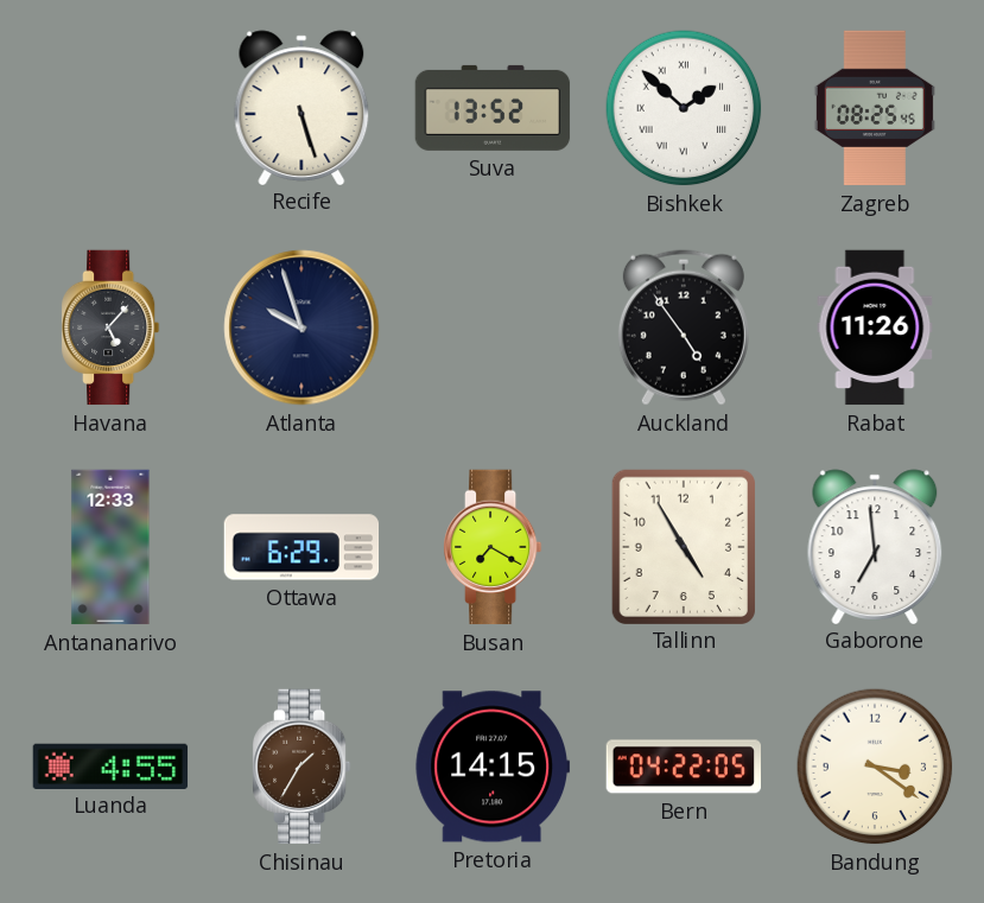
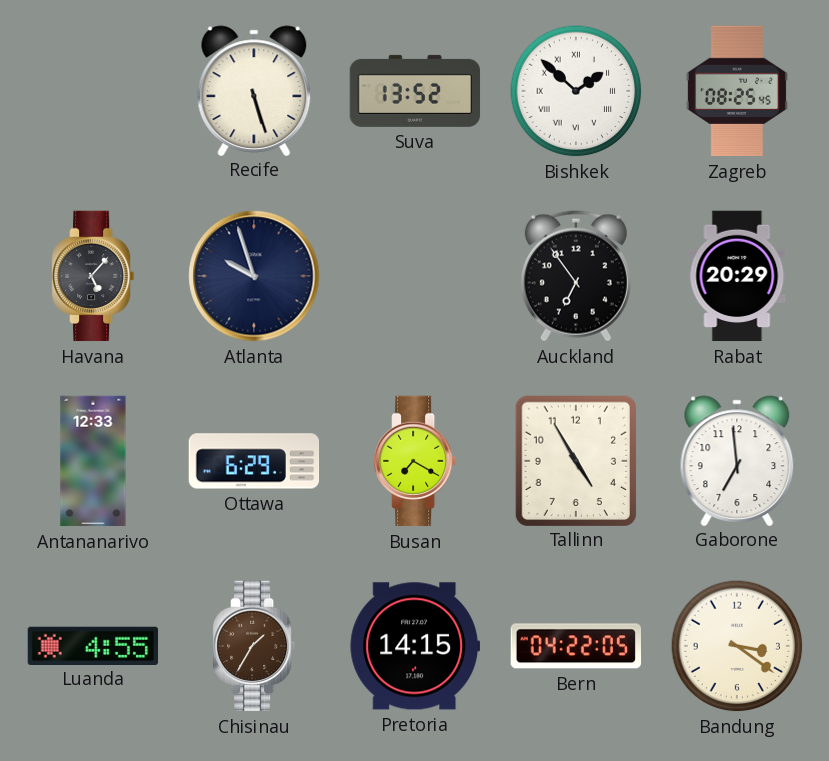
Auckland: 4:54 -> 6:54
Rabat: 11:26 -> 20:29
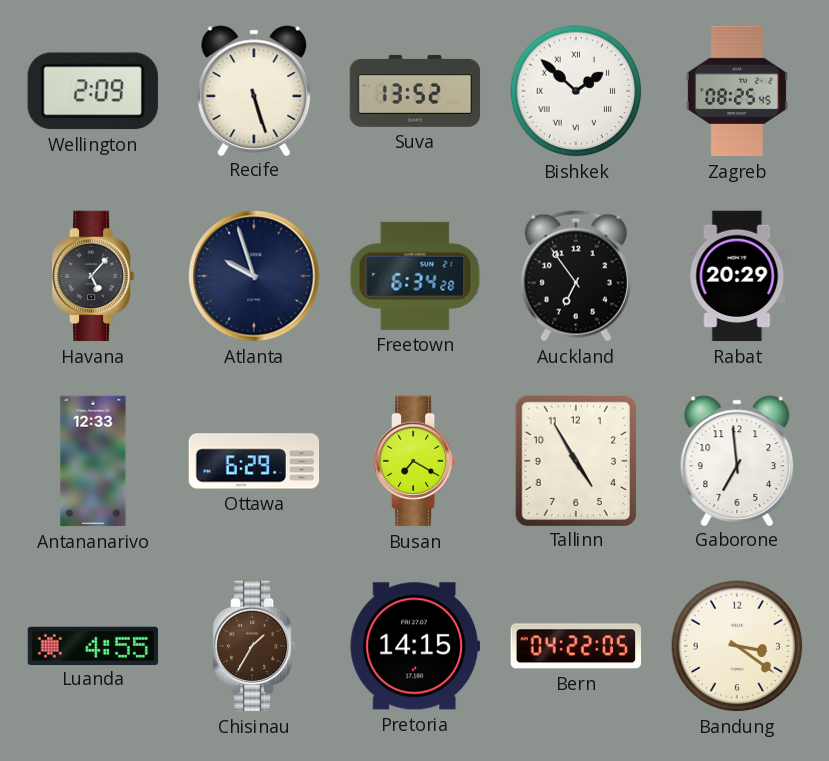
Wellington: none -> 2:09
Freetown: none -> 6:34
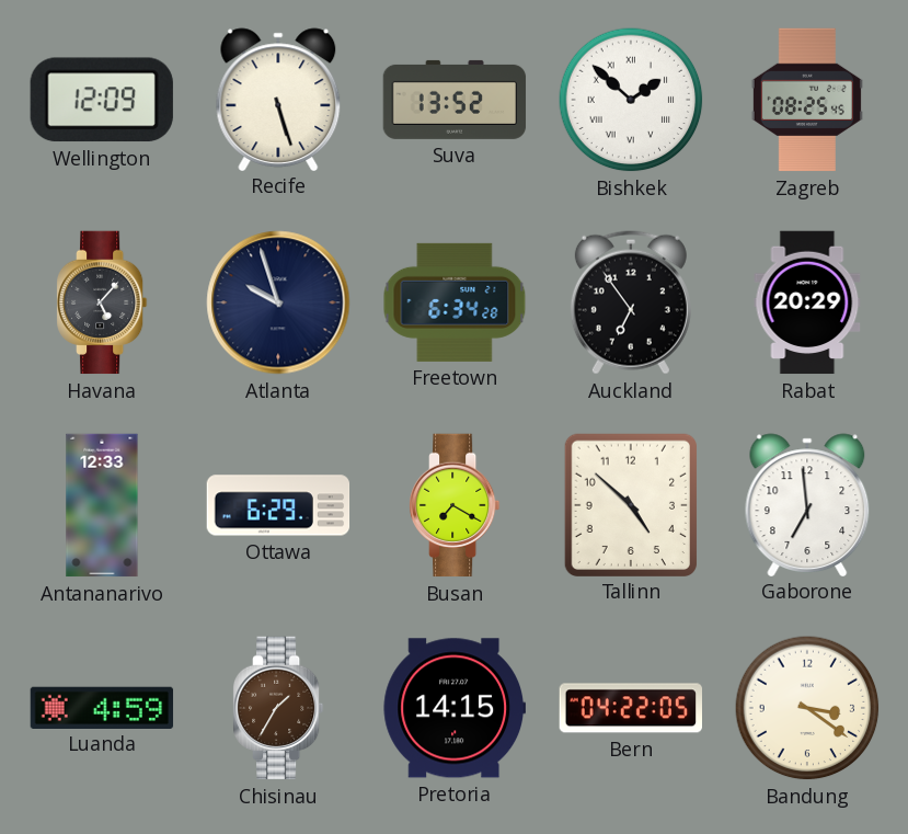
Wellington: 2:09 -> 12:09
Tallinn: 4:55 -> 4:52
Luanda: 4:55 -> 4:59
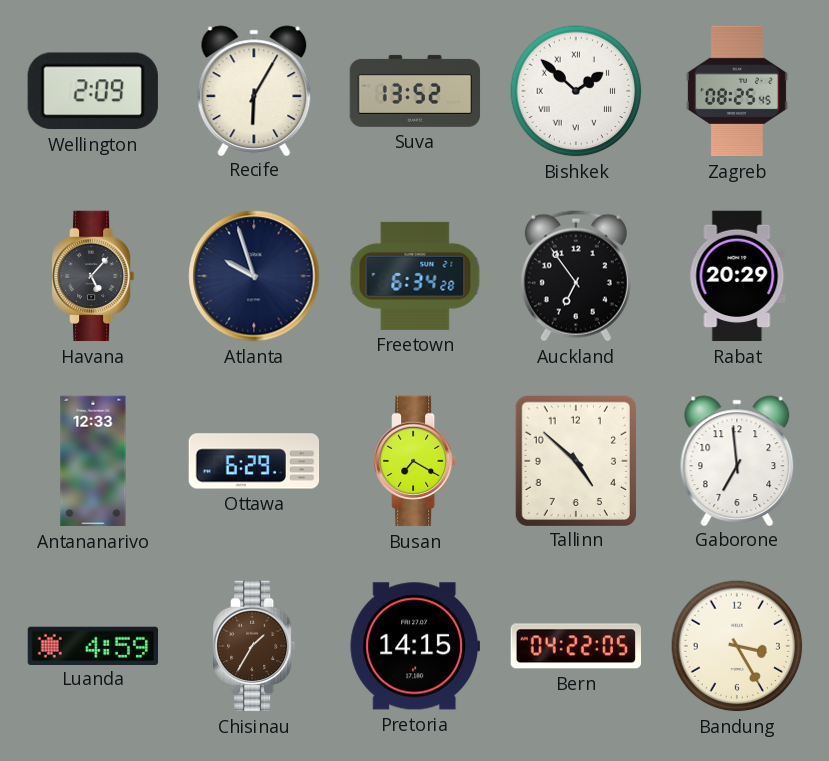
Wellington: 12:09 -> 2:09
Recife: 5:27 -> 6:05
Bandung: 3:21 -> 3:25
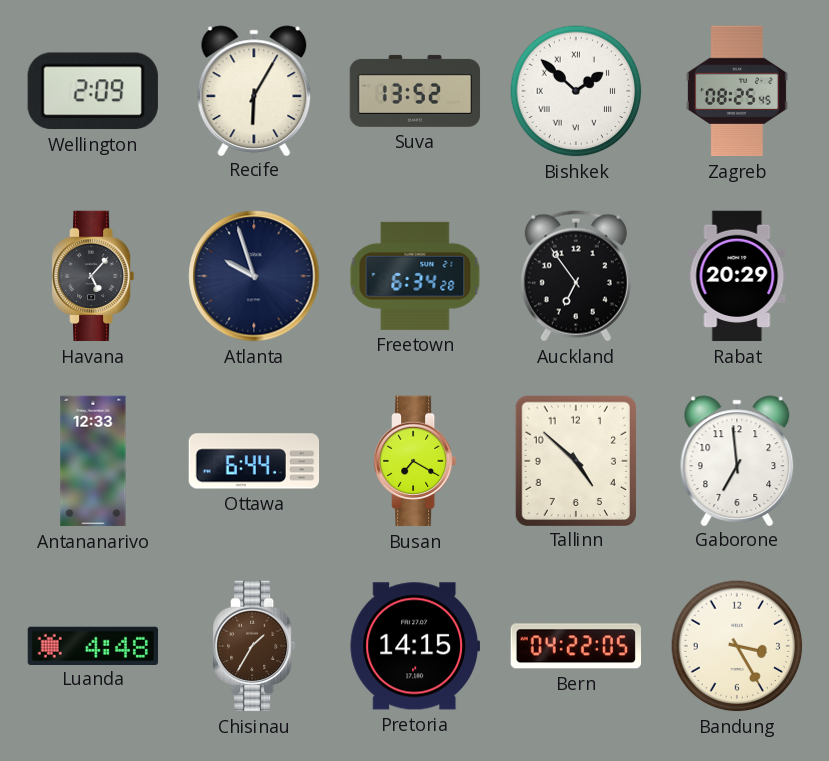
Ottawa: 6:29 -> 6:44
Luanda: 4:59 -> 4:48
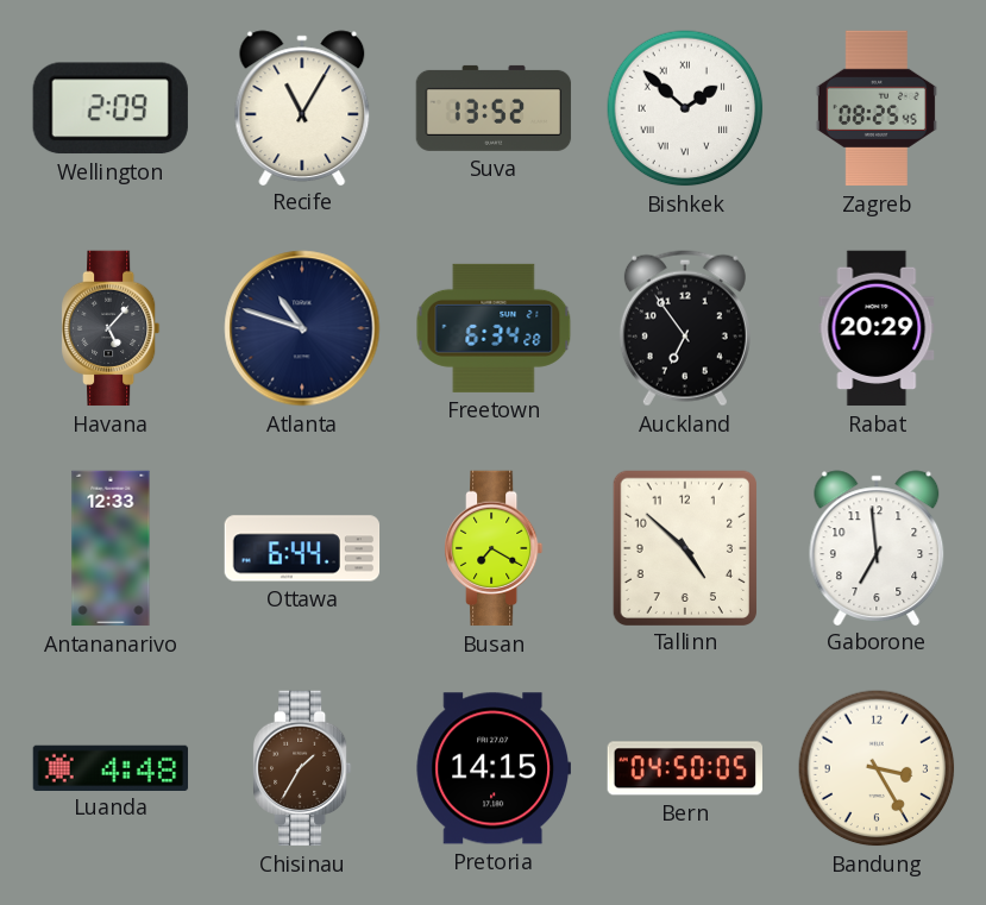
Recife: 6:05 -> 11:05
Atlanta: 9:57 -> 10:48
Bern: 04:22 -> 04:50
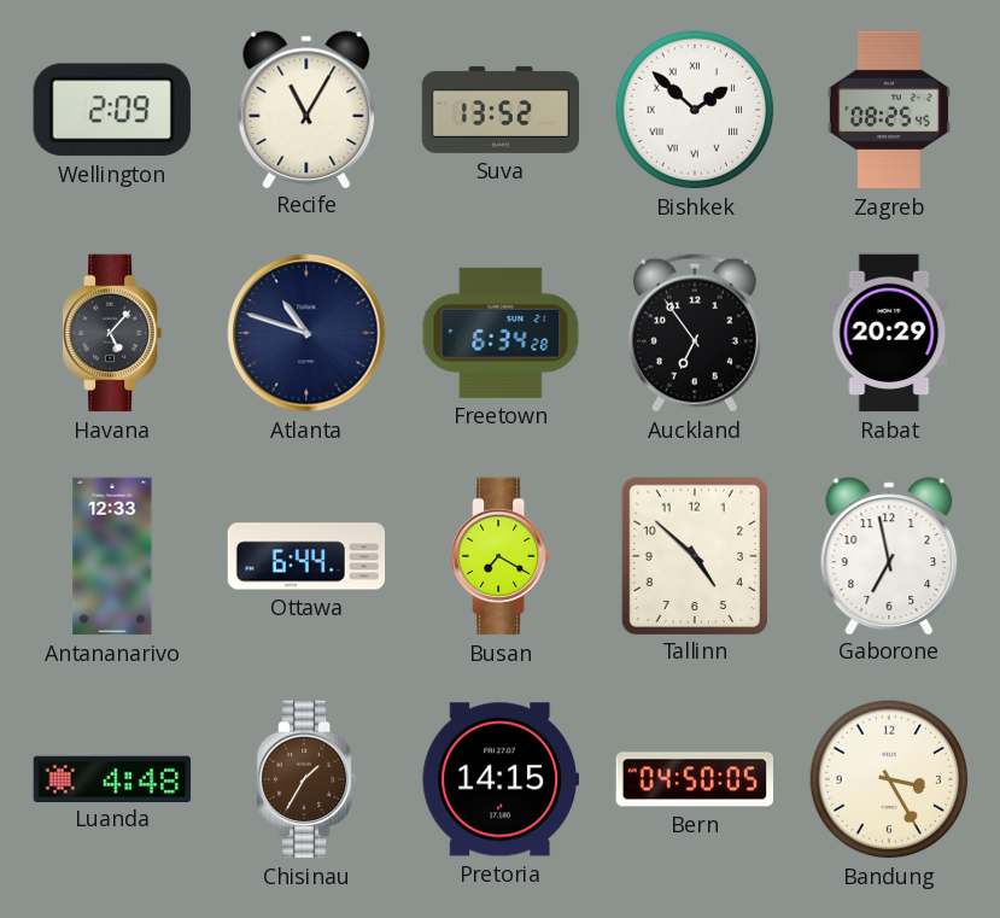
Gaborone: 6:59 -> 6:58
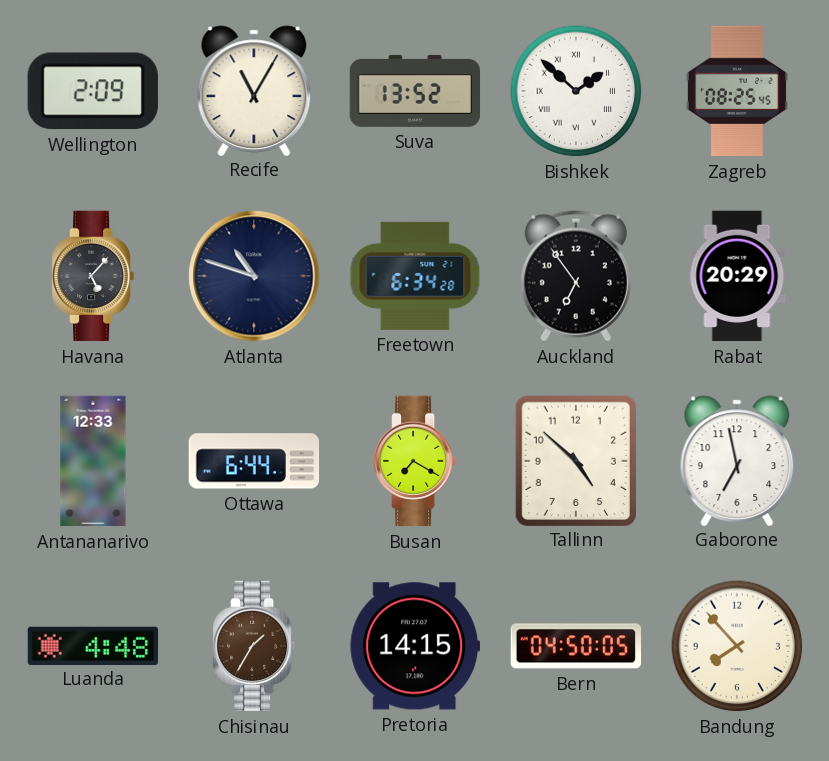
Bandung: 3:25 -> 7:53
